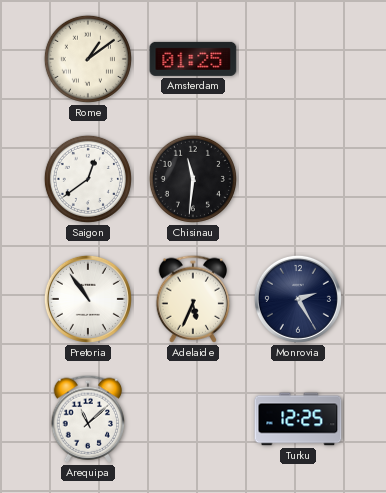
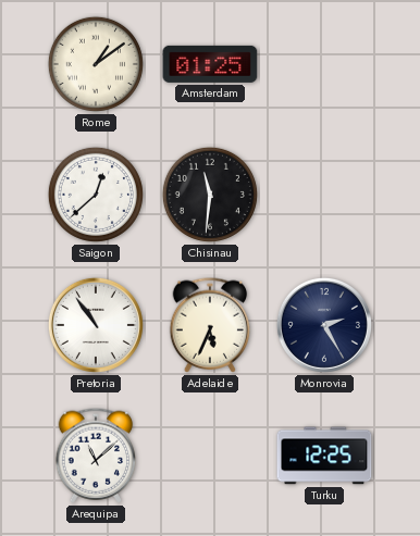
Saigon: 12:39 -> 12:38
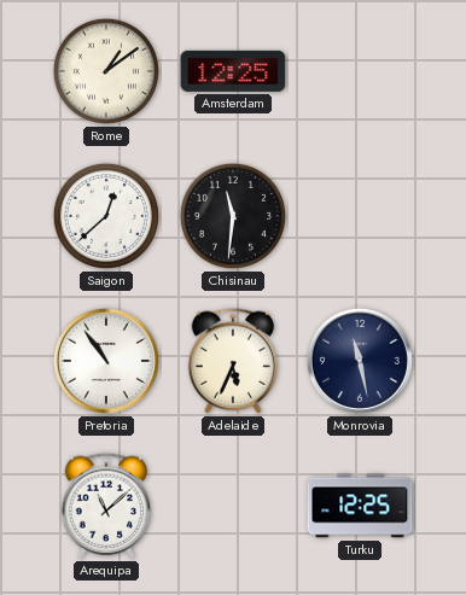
Amsterdam: 01:25 -> 12:25
Monrovia: 2:25 -> 11:28
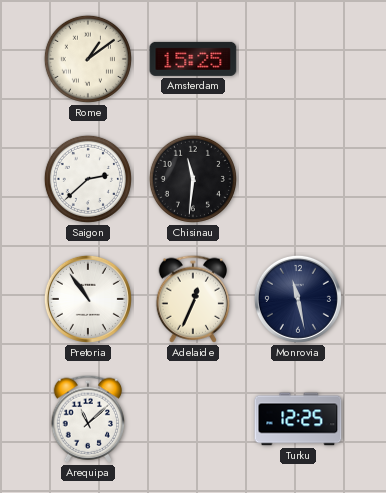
Amsterdam: 12:25 -> 15:25
Saigon: 12:38 -> 2:38
Adelaide: 5:34 -> 12:34
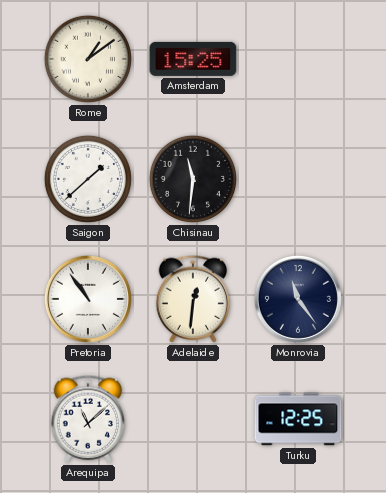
Saigon: 2:38 -> 1:38
Adelaide: 12:34 -> 12:31
Monrovia: 11:28 -> 11:24
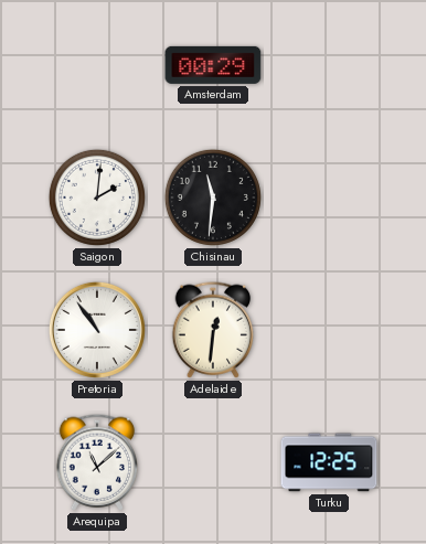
Rome: 1:09 -> none
Amsterdam: 15:25 -> 00:29
Saigon: 1:38 -> 2:01
Monrovia: 11:24 -> none
